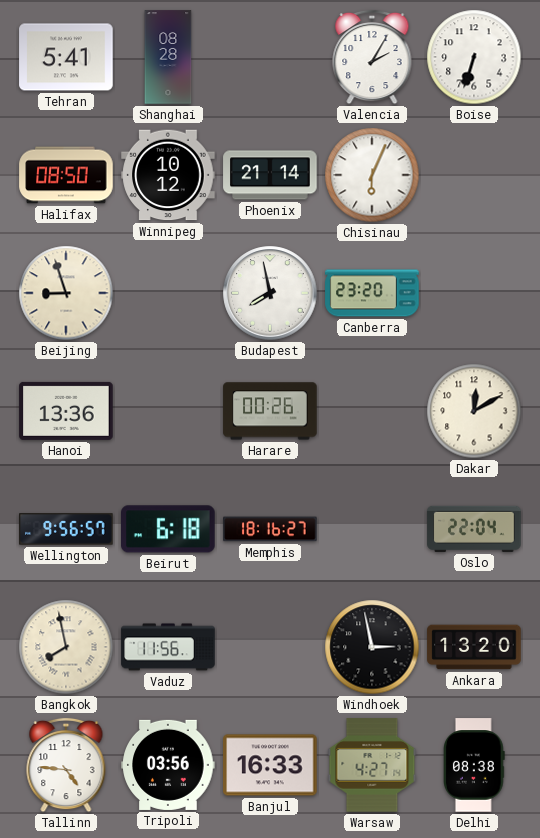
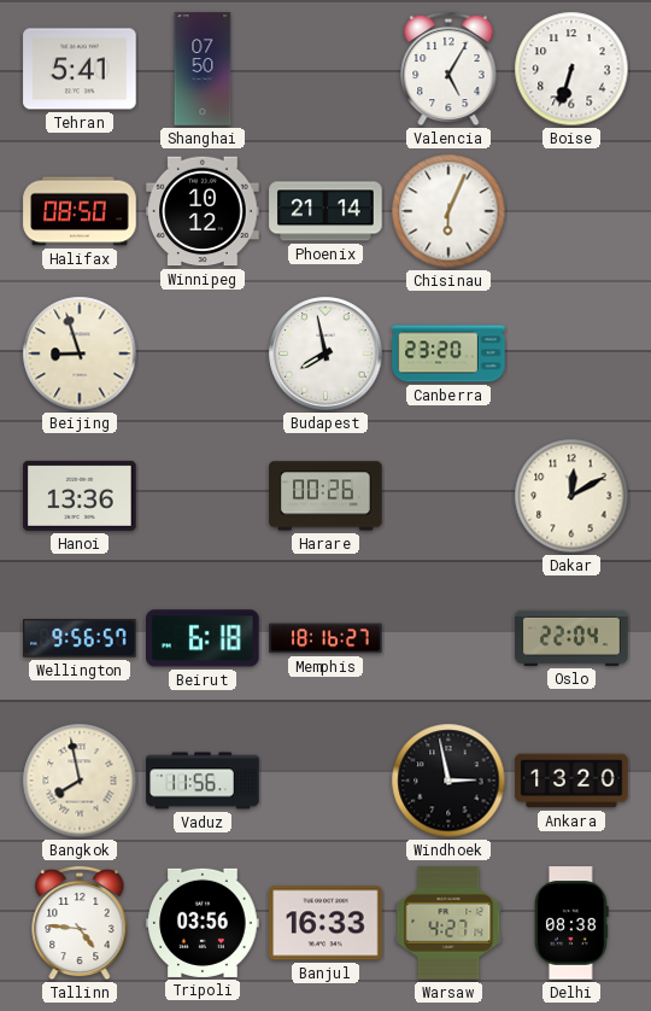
Shanghai: 08:28 -> 07:50
Valencia: 2:05 -> 5:05
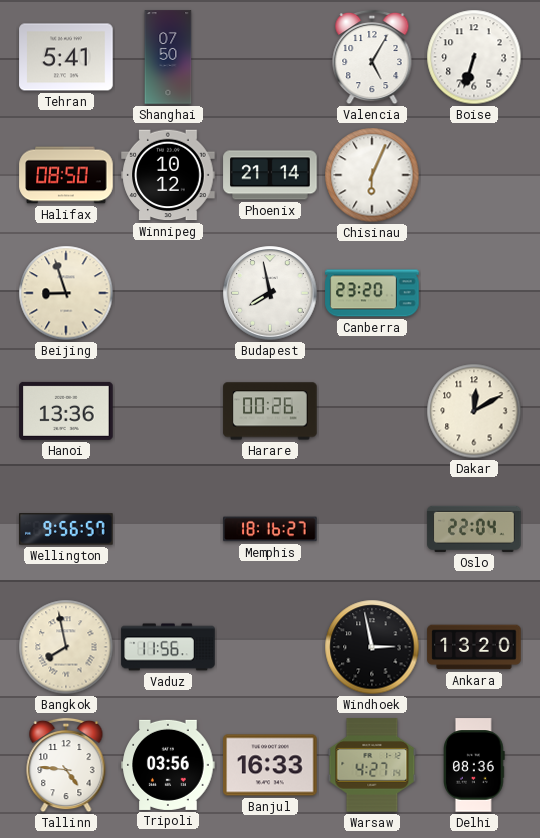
Beirut: 6:18 -> none
Delhi: 08:38 -> 08:36
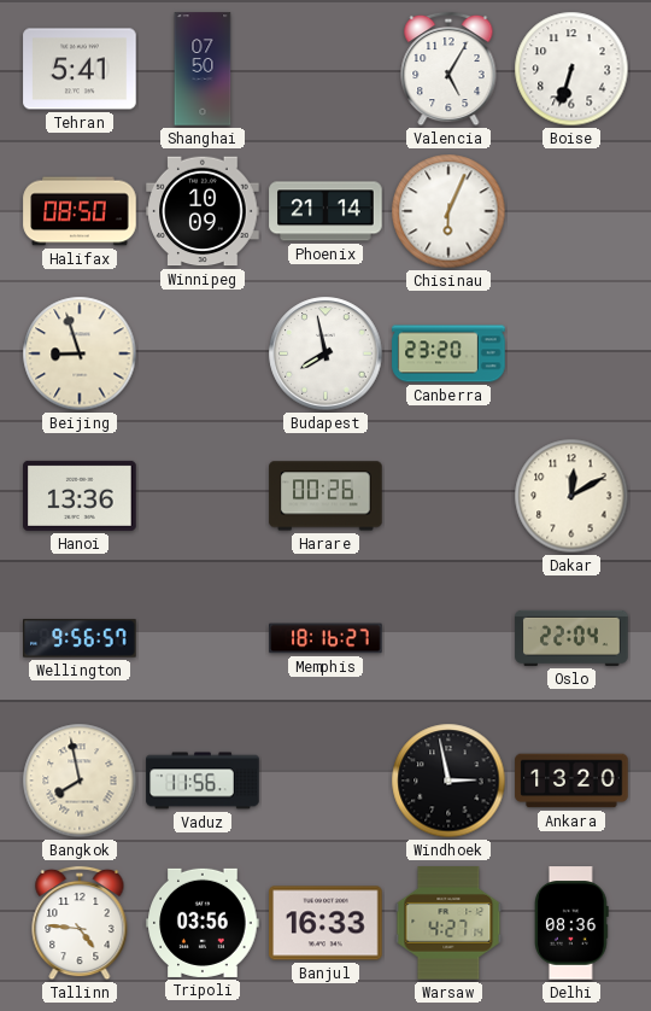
Winnipeg: 10:12 -> 10:09
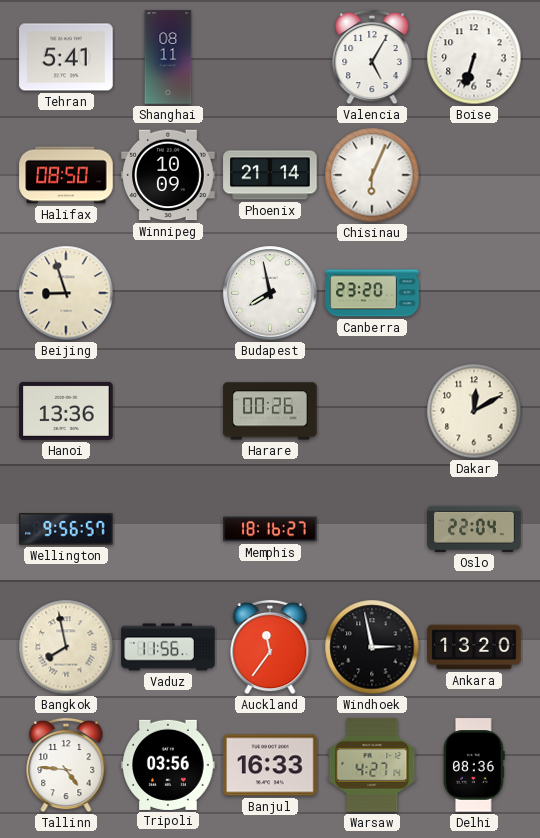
Shanghai: 07:50 -> 08:11
Auckland: none -> 11:36
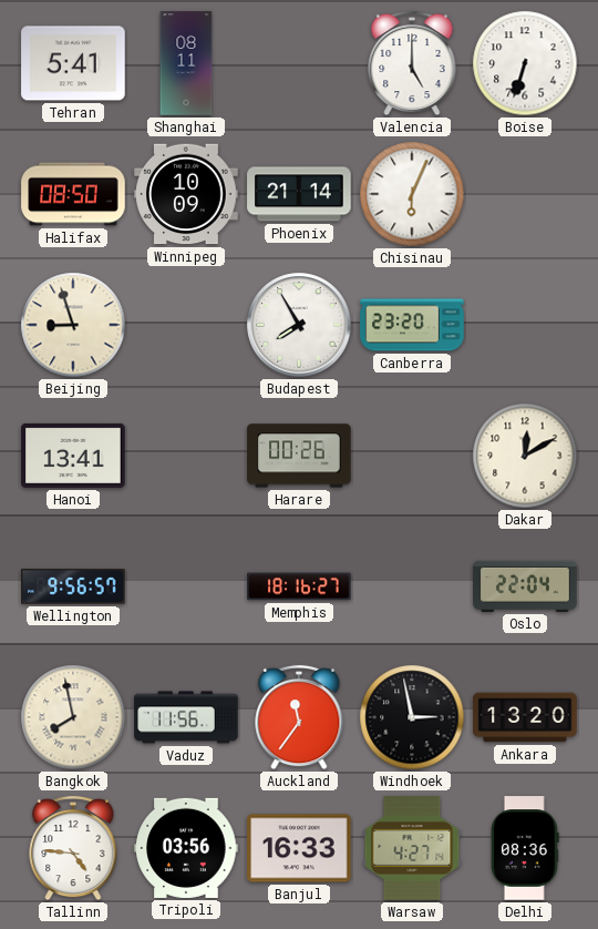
Valencia: 5:05 -> 5:00
Budapest: 7:58 -> 7:55
Hanoi: 13:36 -> 13:41
